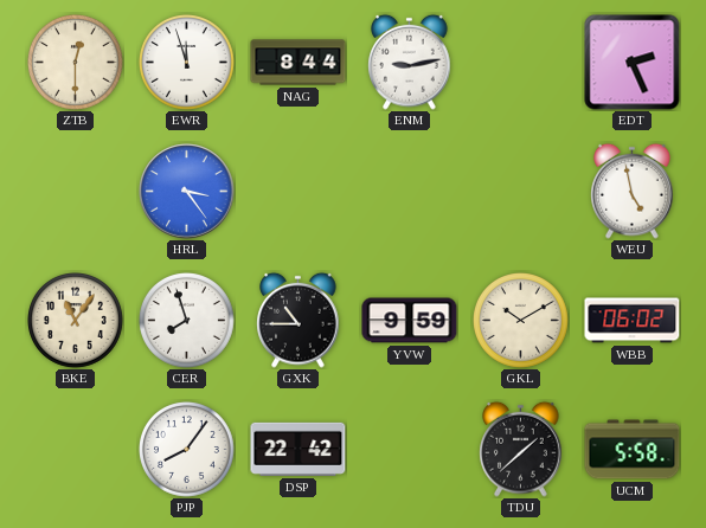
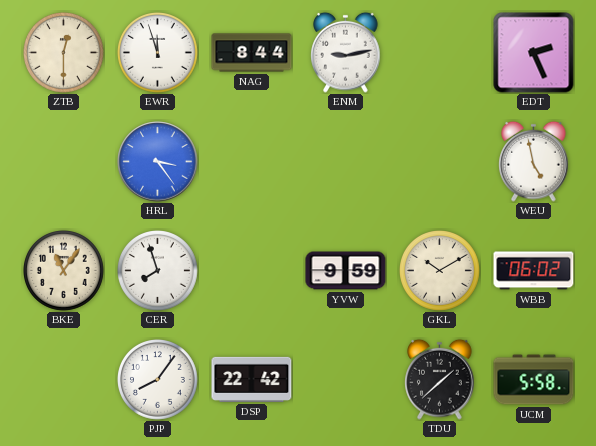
GXK: 10:45 -> none
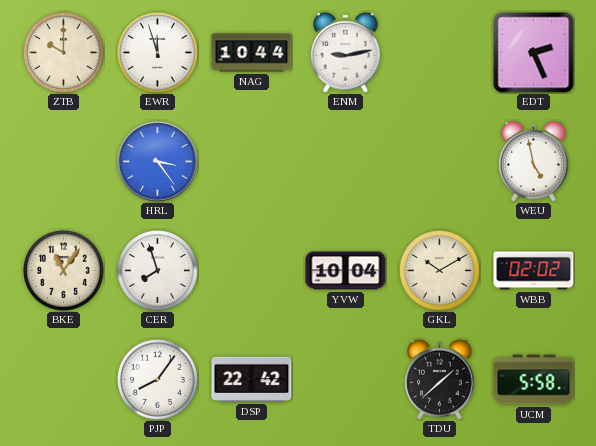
ZTB: 12:30 -> 10:00
NAG: 8:44 -> 10:44
YVW: 9:59 -> 10:04
WBB: 06:02 -> 02:02
